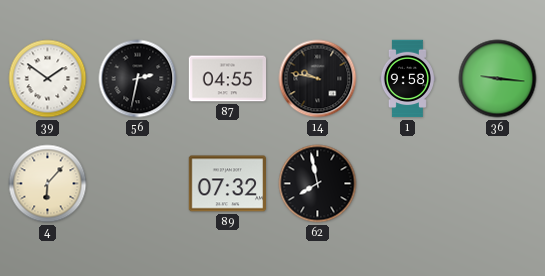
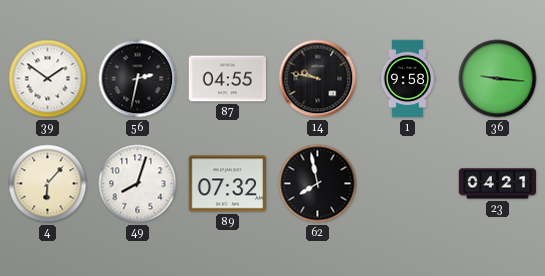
49: none -> 8:03
23: none -> 04:21
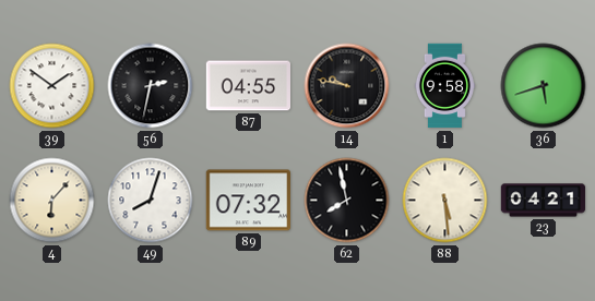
36: 9:16 -> 5:42
88: none -> 5:29
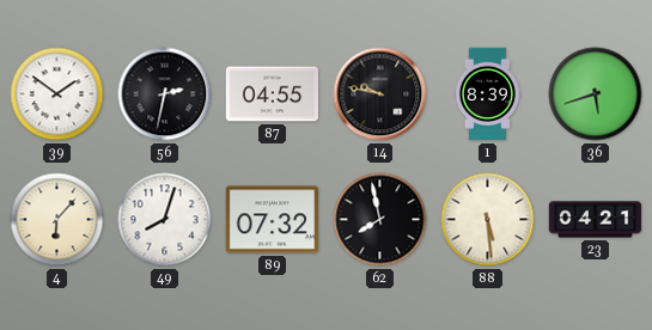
1: 9:58 -> 8:39
